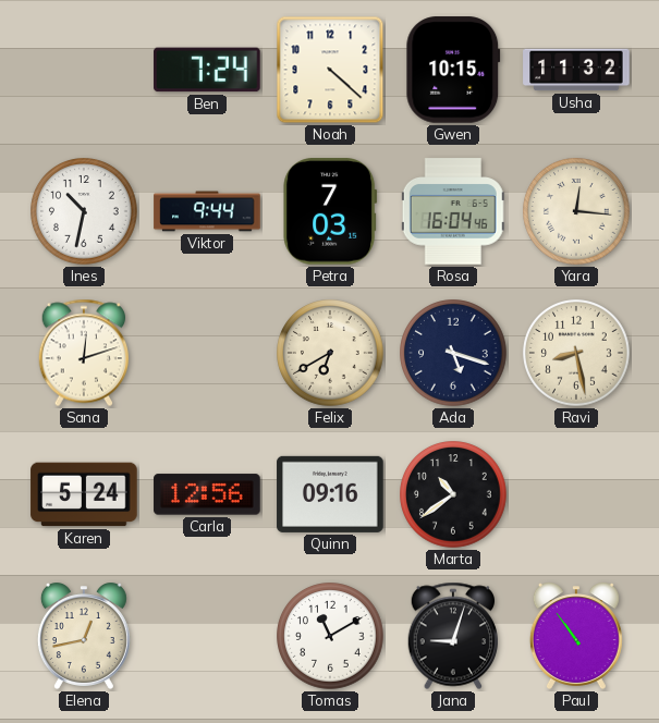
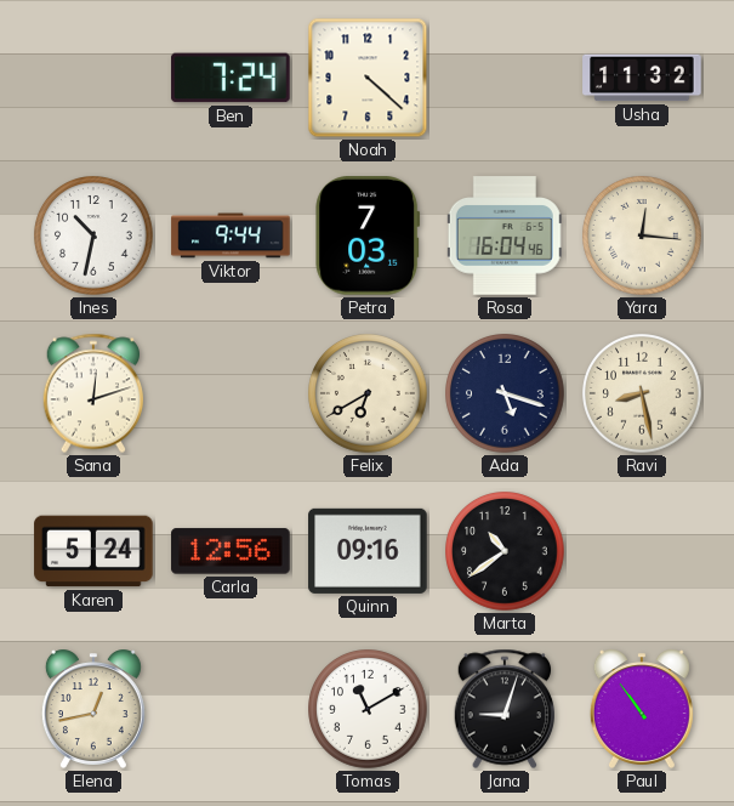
Gwen: 10:15 -> none
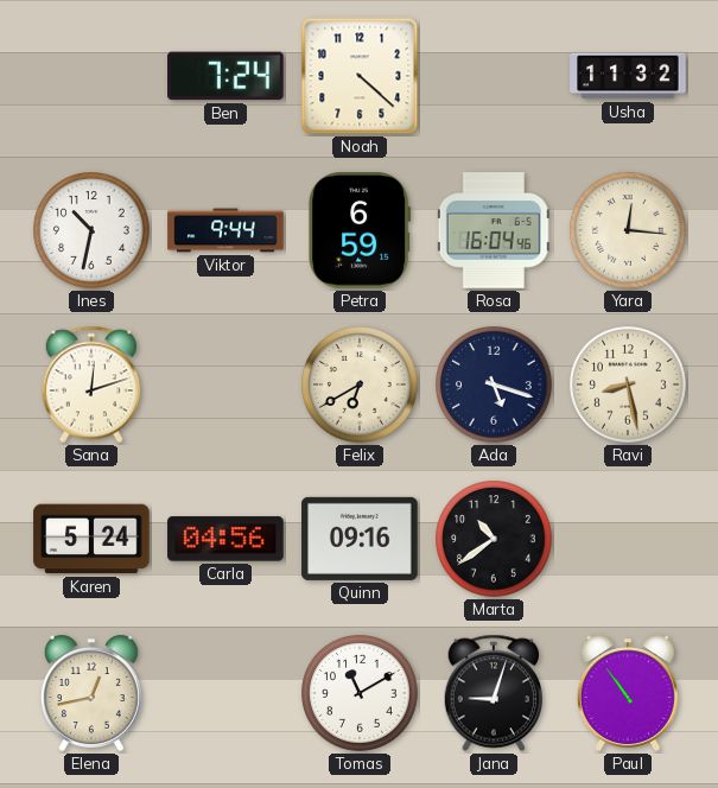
Petra: 7:03 -> 6:59
Carla: 12:56 -> 04:56
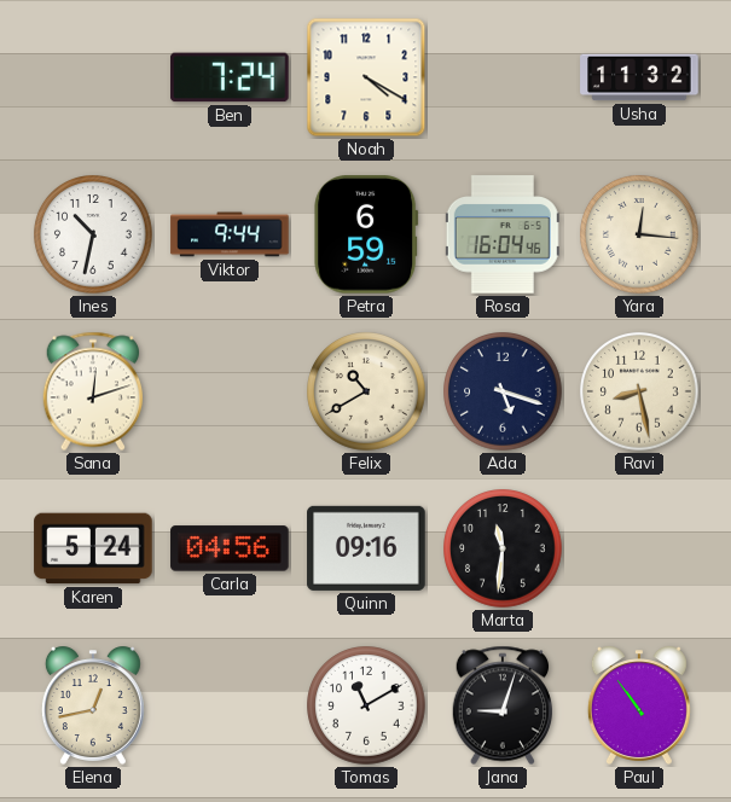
Noah: 4:22 -> 4:20
Felix: 6:40 -> 10:40
Marta: 10:39 -> 11:31
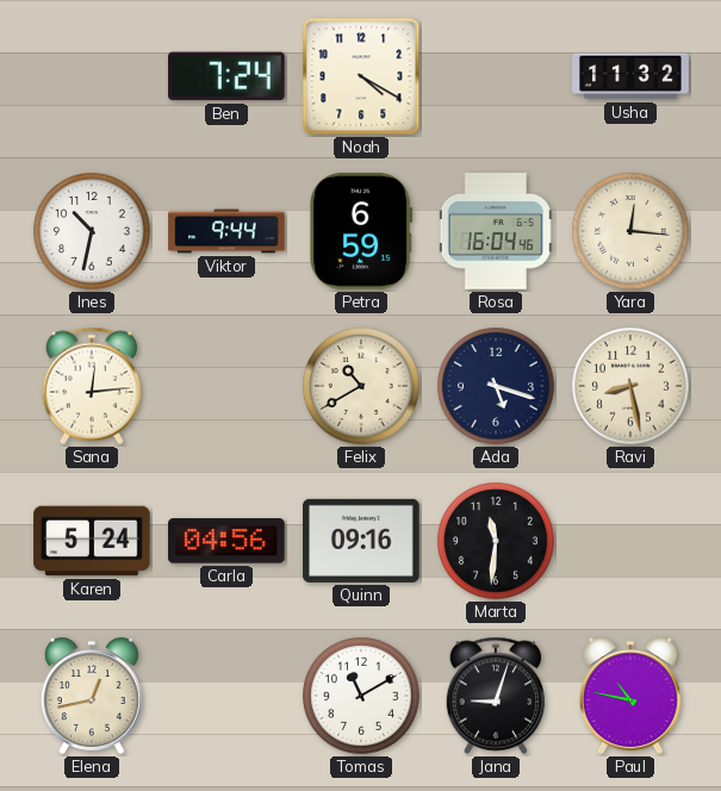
Sana: 12:12 -> 12:14
Paul: 10:54 -> 10:47
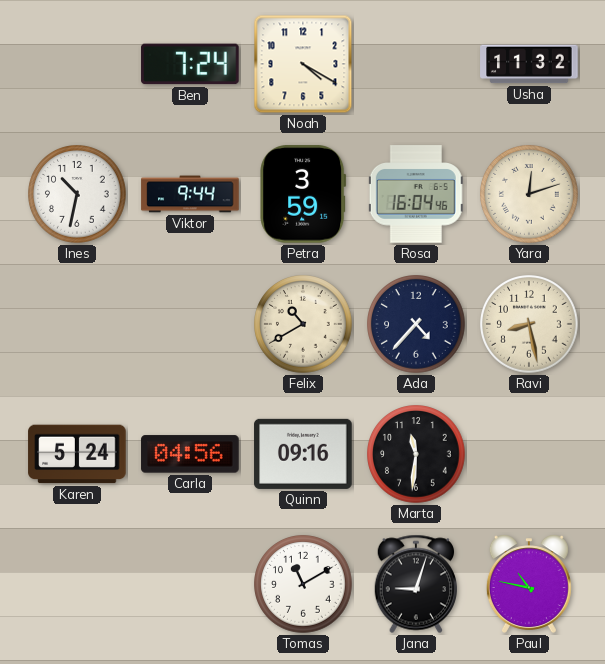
Petra: 6:59 -> 3:59
Yara: 12:16 -> 12:12
Sana: 12:14 -> none
Ada: 5:18 -> 4:37
Elena: 12:43 -> none
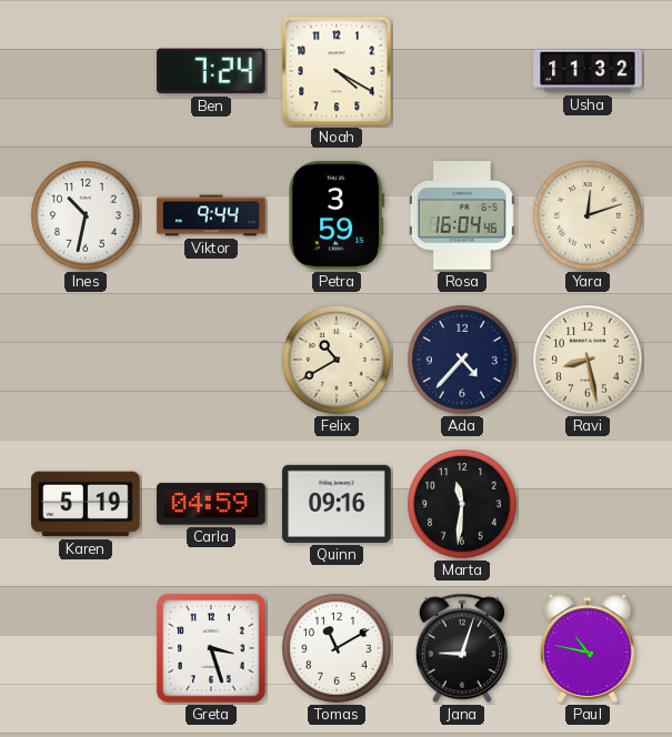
Karen: 5:24 -> 5:19
Carla: 04:56 -> 04:59
Greta: none -> 3:27
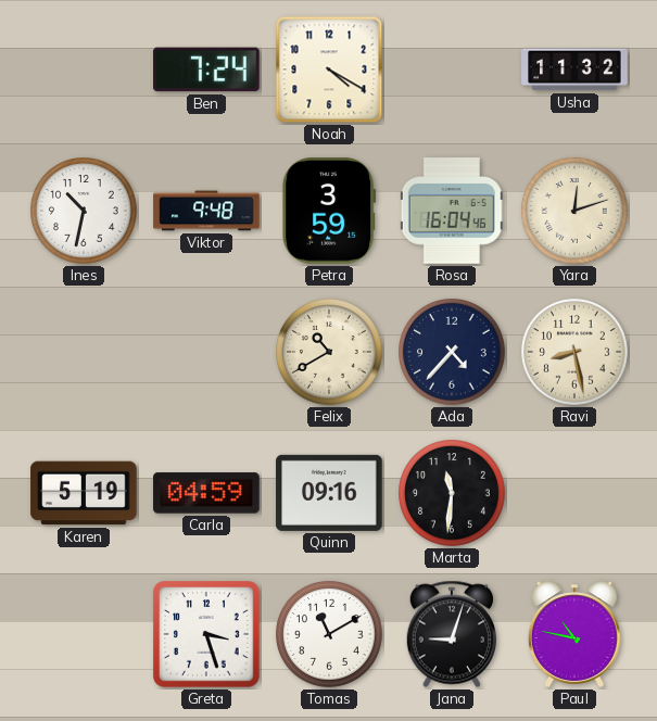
Viktor: 9:44 -> 9:48
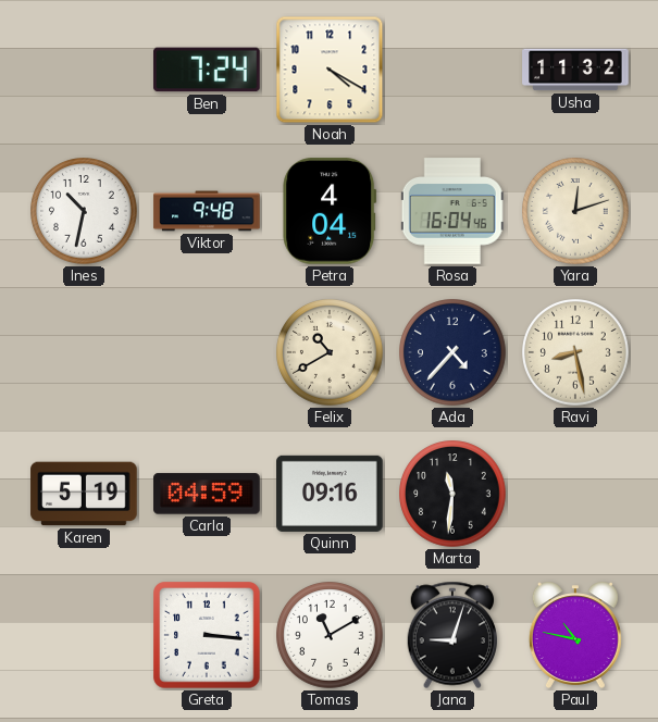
Petra: 3:59 -> 4:04
Greta: 3:27 -> 3:16
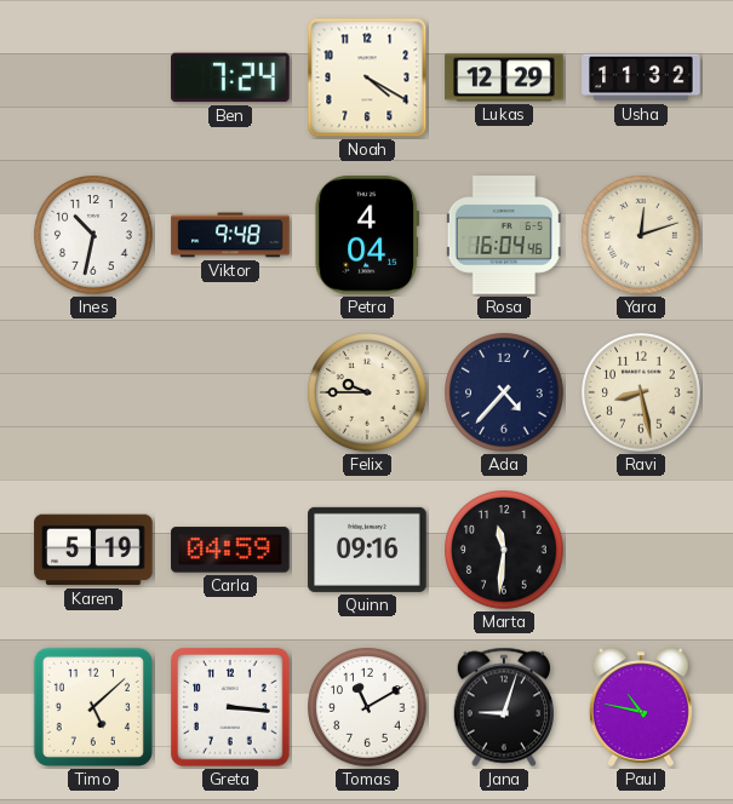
Lukas: none -> 12:29
Felix: 10:40 -> 9:45
Timo: none -> 5:08
